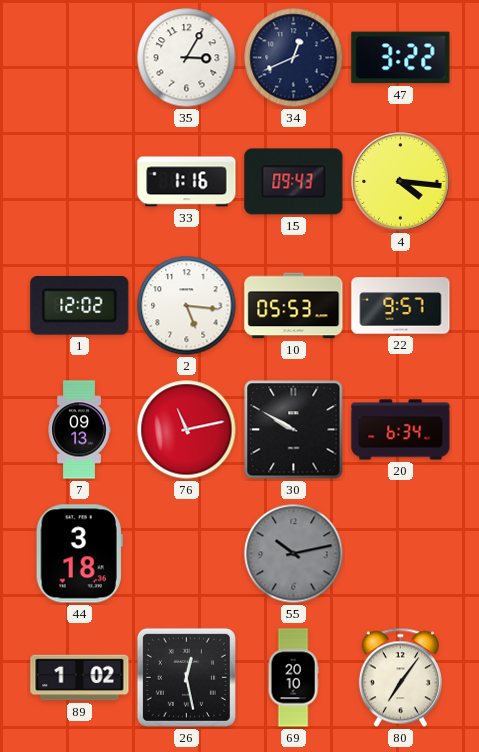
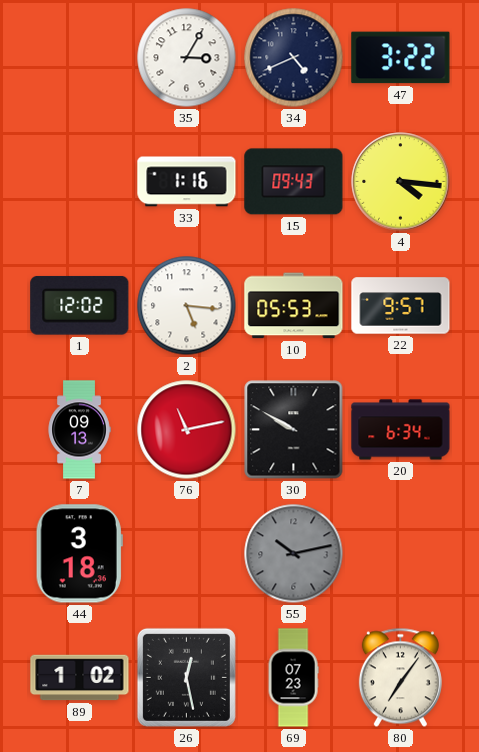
34: 12:41 -> 4:41
69: 20:10 -> 07:23
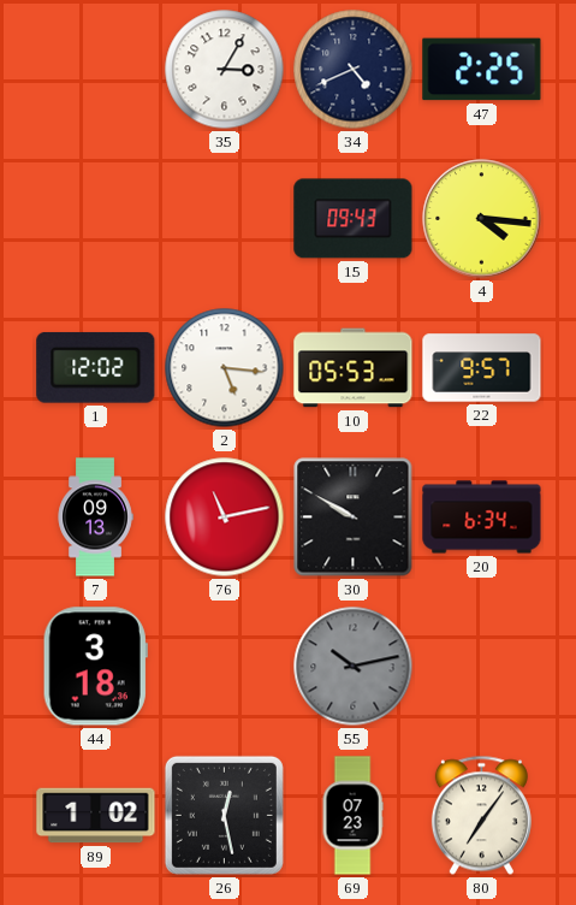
47: 3:22 -> 2:25
33: 1:16 -> none
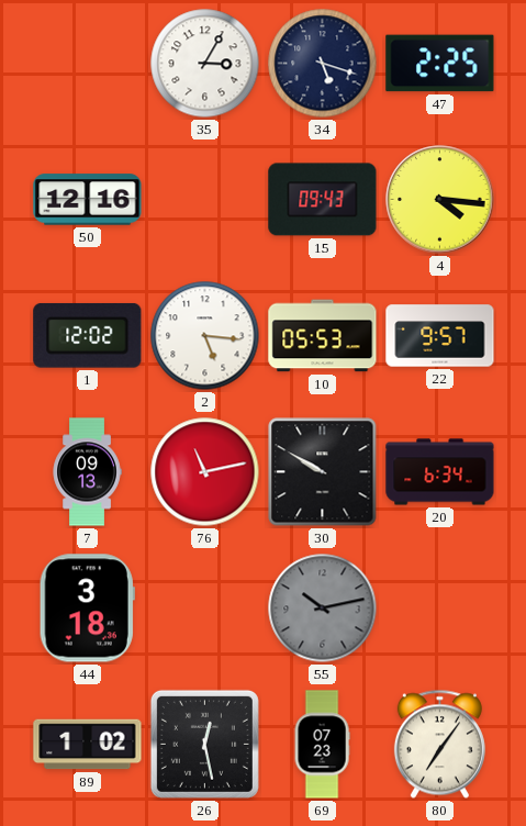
34: 4:41 -> 5:18
50: none -> 12:16
